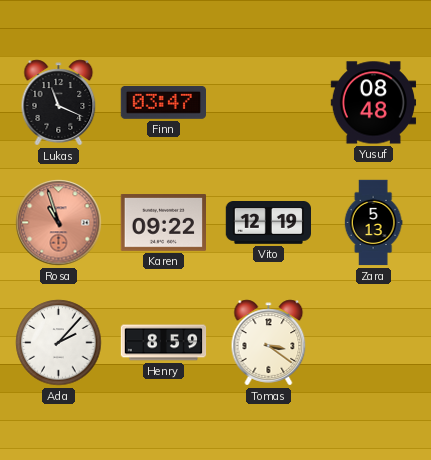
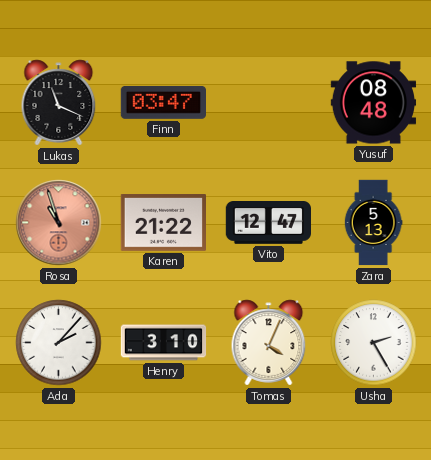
Karen: 09:22 -> 21:22
Vito: 12:19 -> 12:47
Henry: 8:59 -> 3:10
Tomas: 3:21 -> 4:04
Usha: none -> 2:25
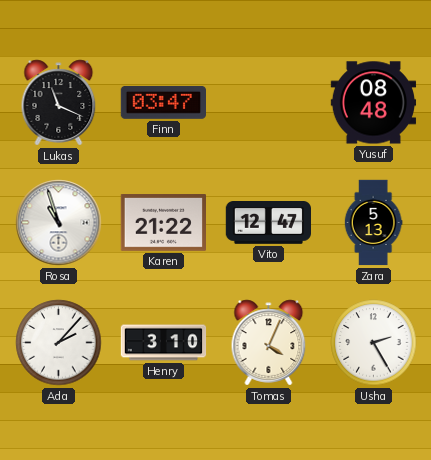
Rosa dial: salmon -> white
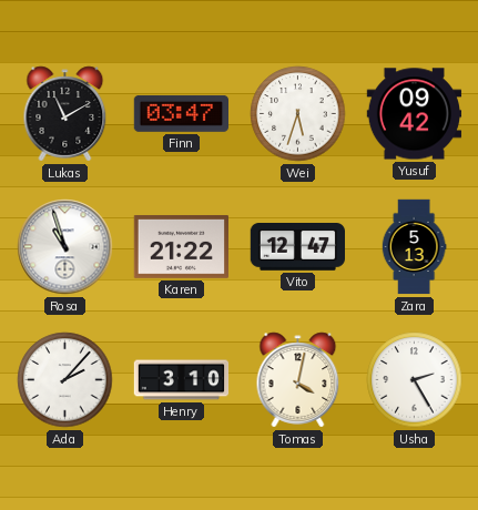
Lukas: 11:19 -> 11:10
Wei: none -> 5:33
Yusuf: 08:48 -> 09:42
Tomas: 4:04 -> 4:02
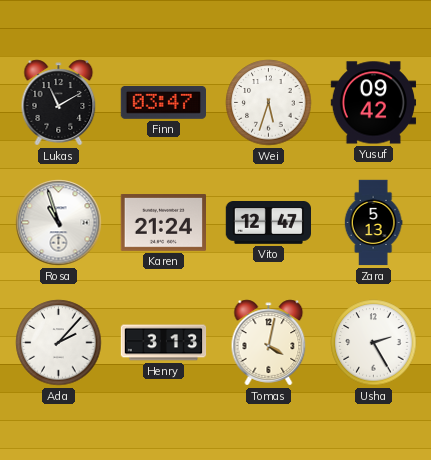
Karen: 21:22 -> 21:24
Henry: 3:10 -> 3:13
